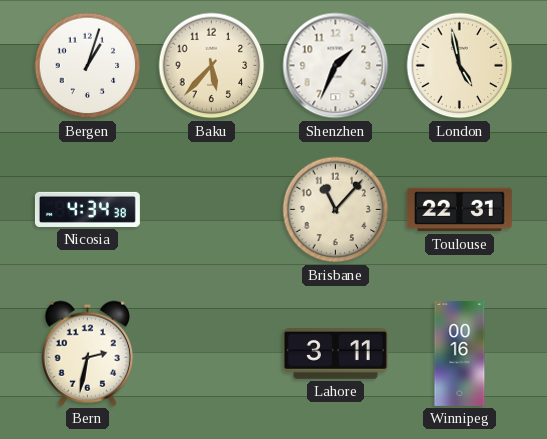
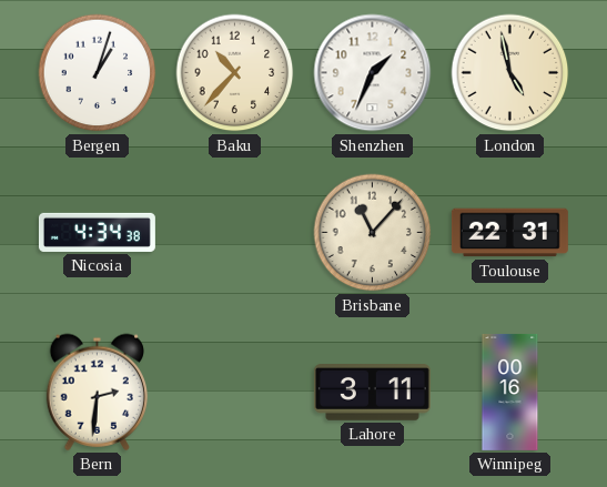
Baku: 5:37 -> 10:37
Bern: 2:32 -> 2:31
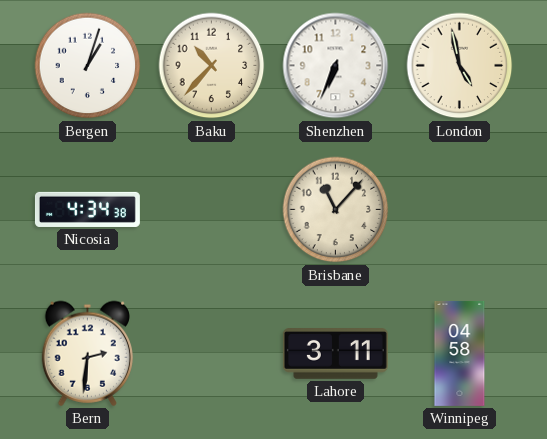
Shenzhen: 1:34 -> 6:34
Toulouse: 22:31 -> none
Winnipeg: 00:16 -> 04:58
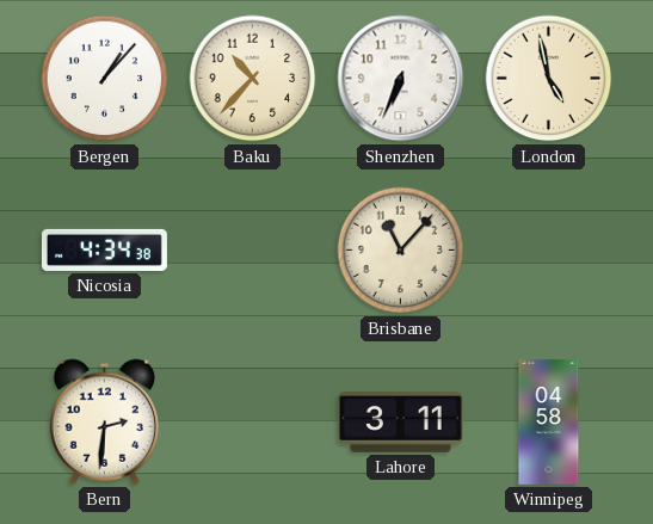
Bergen: 1:03 -> 1:07
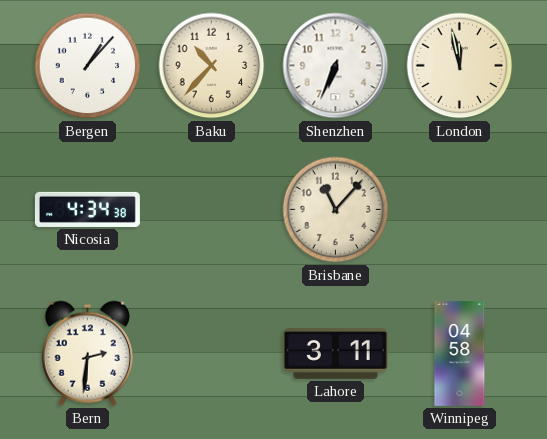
London: 4:58 -> 11:58
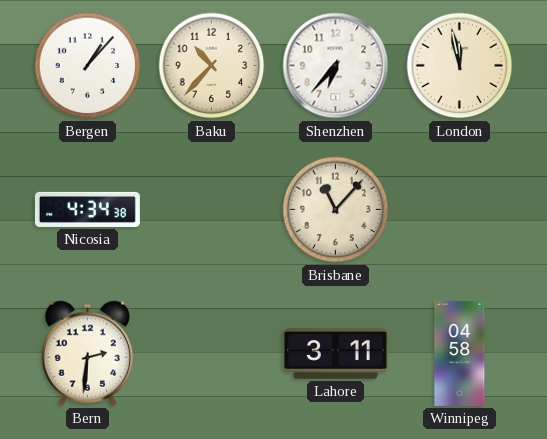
Shenzhen: 6:34 -> 6:37
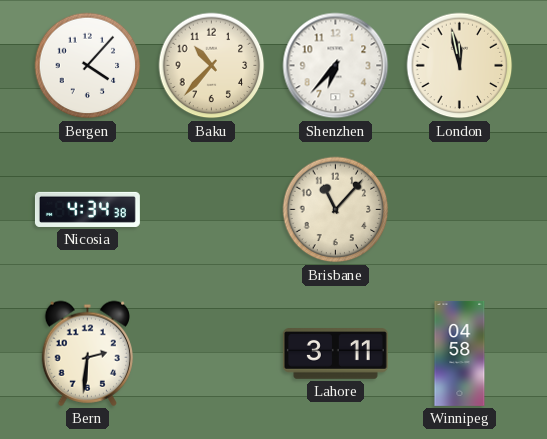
Bergen: 1:07 -> 4:07
